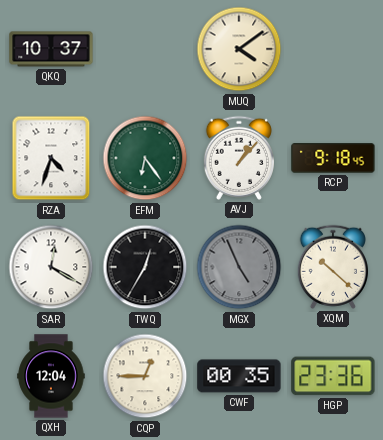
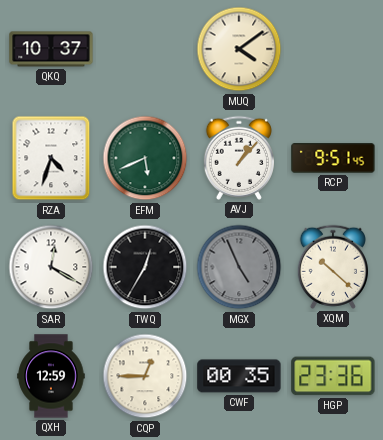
EFM: 6:24 -> 5:41
RCP: 9:18 -> 9:51
QXH: 12:04 -> 12:59
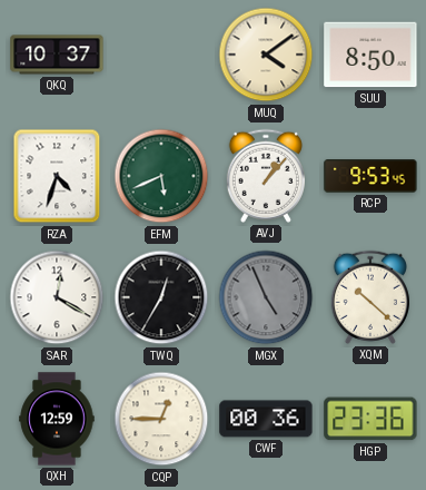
SUU: none -> 8:50
RCP: 9:51 -> 9:53
CWF: 00:35 -> 00:36
